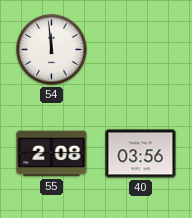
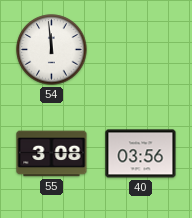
55: 2:08 -> 3:08
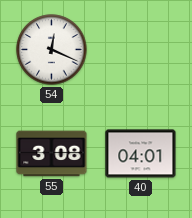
54: 11:59 -> 12:19
40: 03:56 -> 04:01
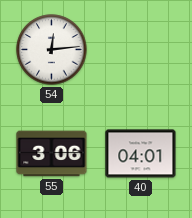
54: 12:19 -> 12:14
55: 3:08 -> 3:06
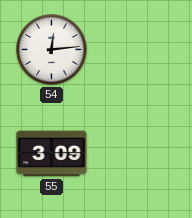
55: 3:06 -> 3:09
40: 04:01 -> none
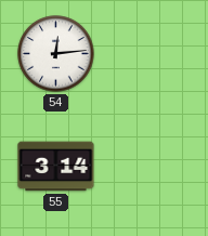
55: 3:09 -> 3:14
